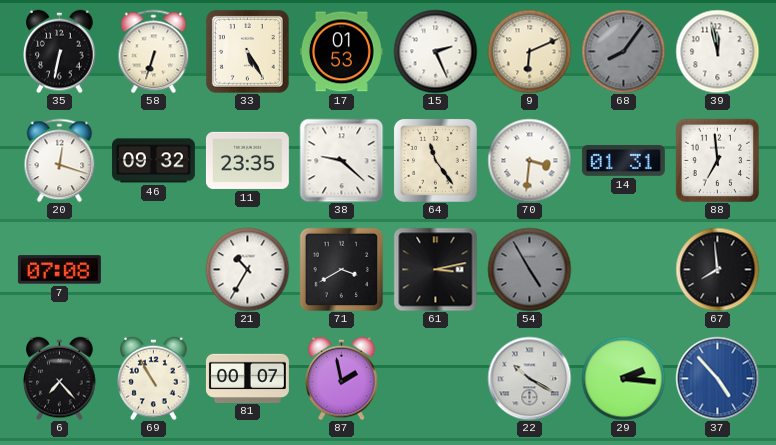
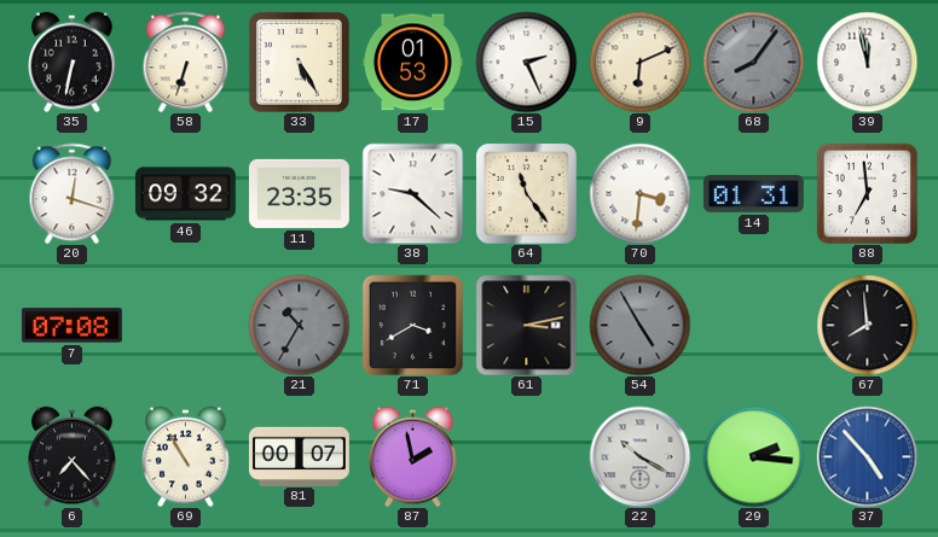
21 dial: white -> grey
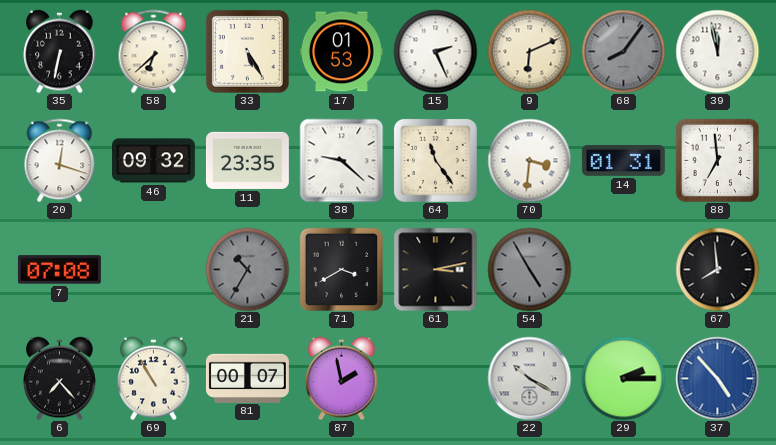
58: 6:33 -> 6:38
29: 2:16 -> 2:15
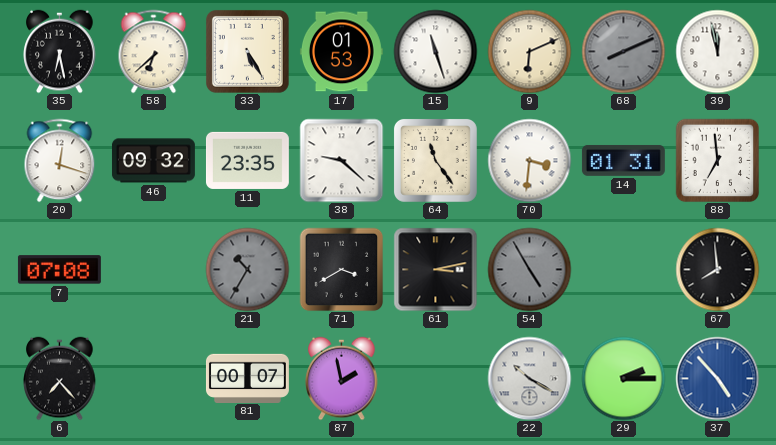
35: 6:32 -> 6:28
15: 2:26 -> 11:27
68: 8:06 -> 8:11
69: 10:55 -> none
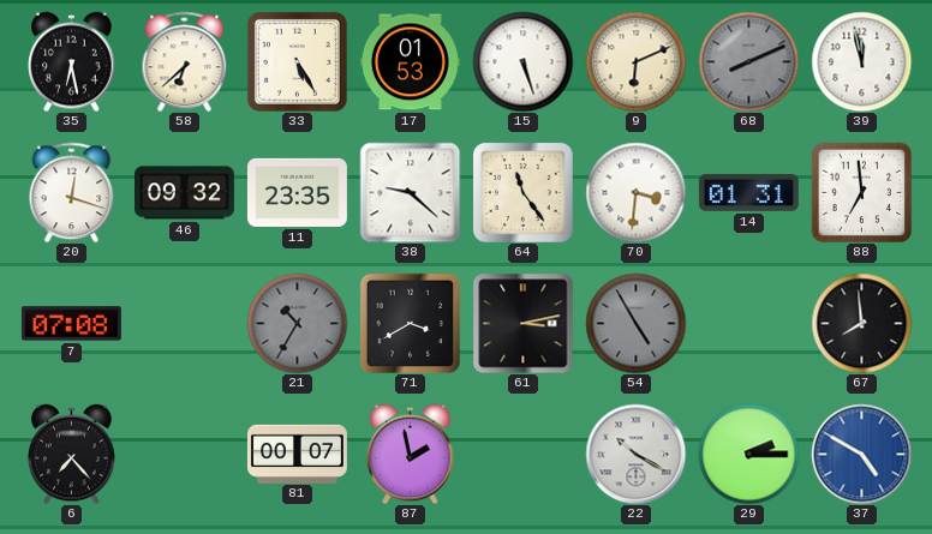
15: 11:27 -> 5:27
37: 4:53 -> 4:50
